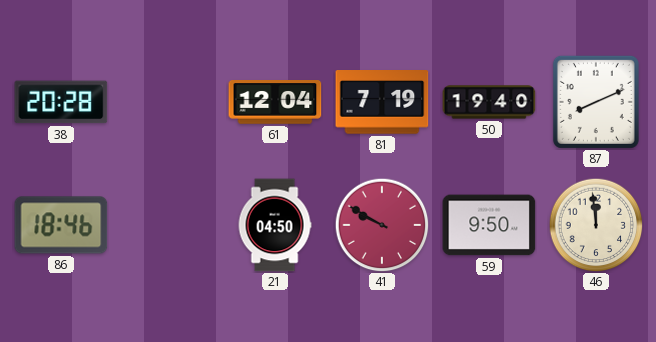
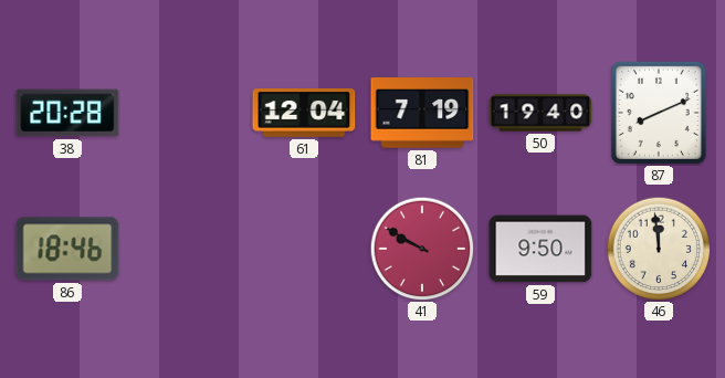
21: 04:50 -> none
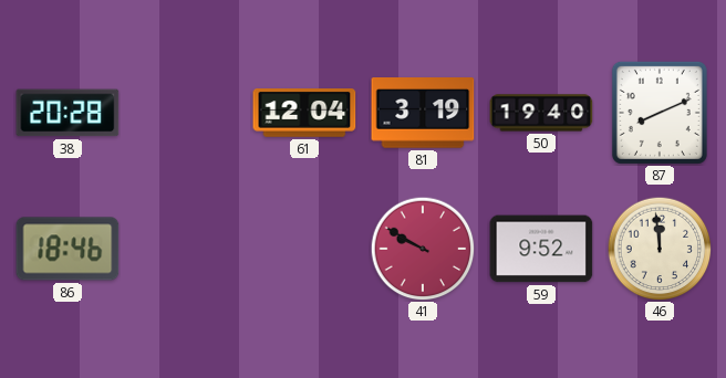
81: 7:19 -> 3:19
59: 9:50 -> 9:52
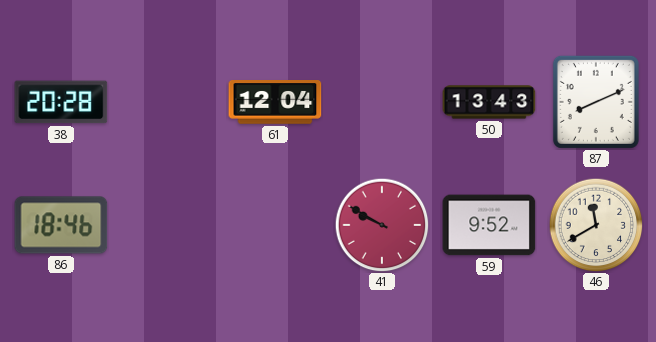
81: 3:19 -> none
50: 19:40 -> 13:43
46: 11:59 -> 11:40
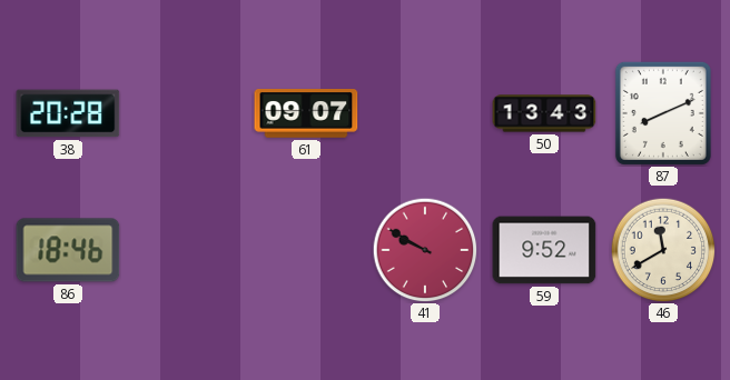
61: 12:04 -> 09:07
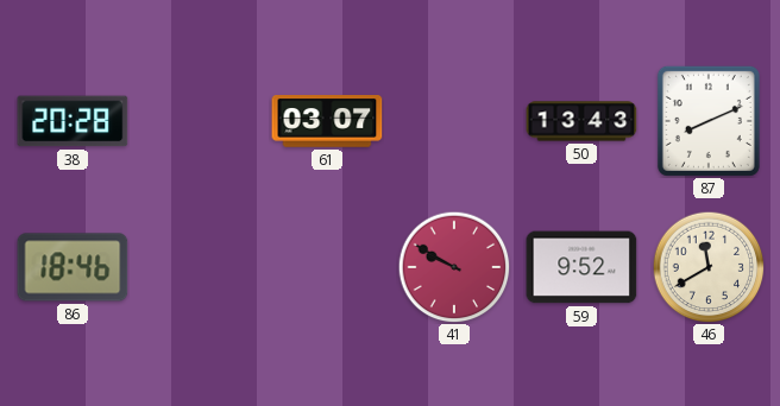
61: 09:07 -> 03:07
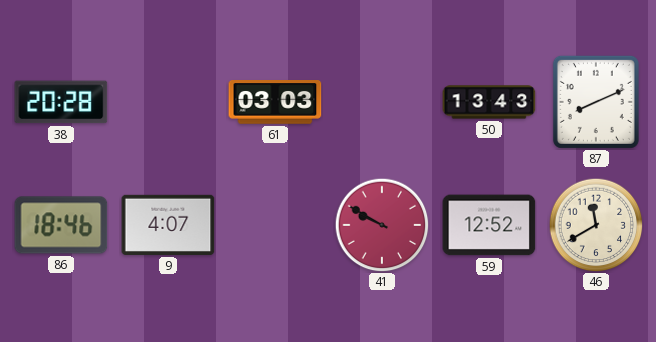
61: 03:07 -> 03:03
9: none -> 4:07
59: 9:52 -> 12:52
